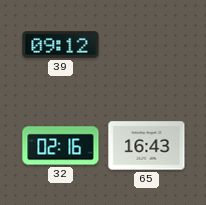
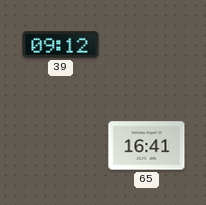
32: 02:16 -> none
65: 16:43 -> 16:41
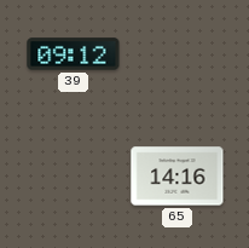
65: 16:41 -> 14:16
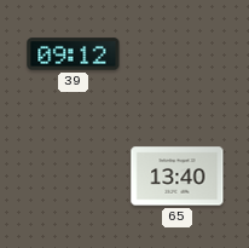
65: 14:16 -> 13:40
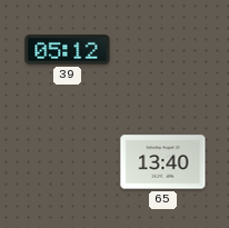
39: 09:12 -> 05:12
